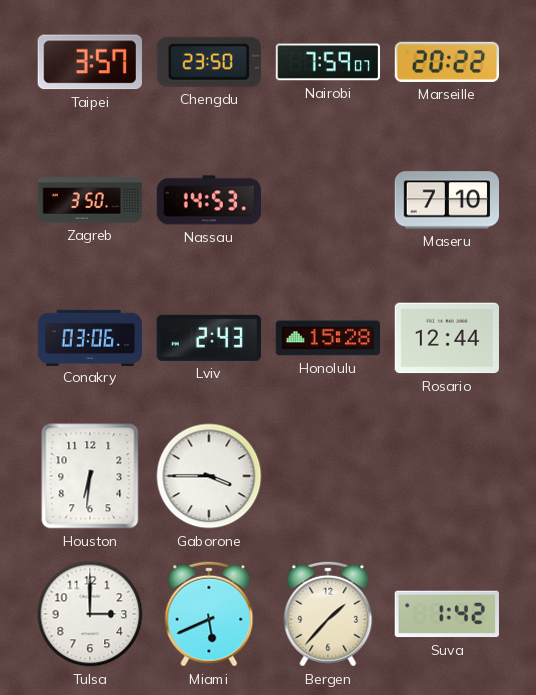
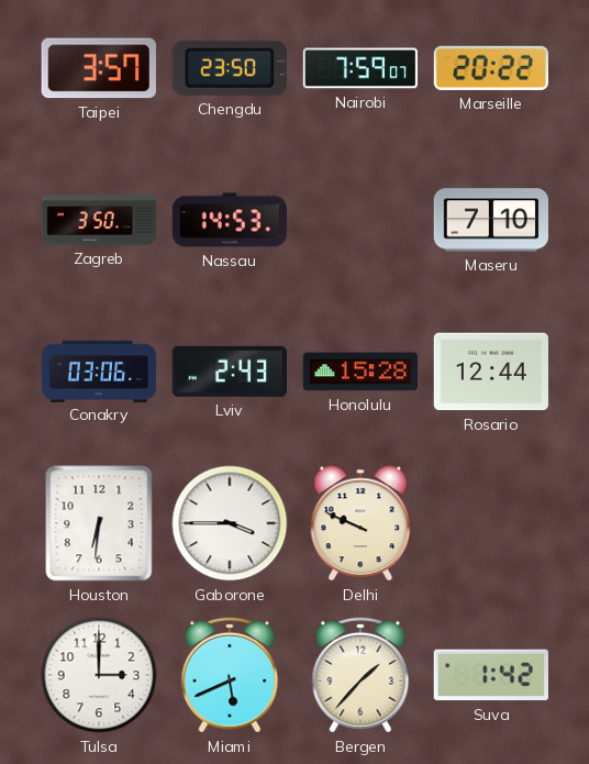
Delhi: none -> 9:49
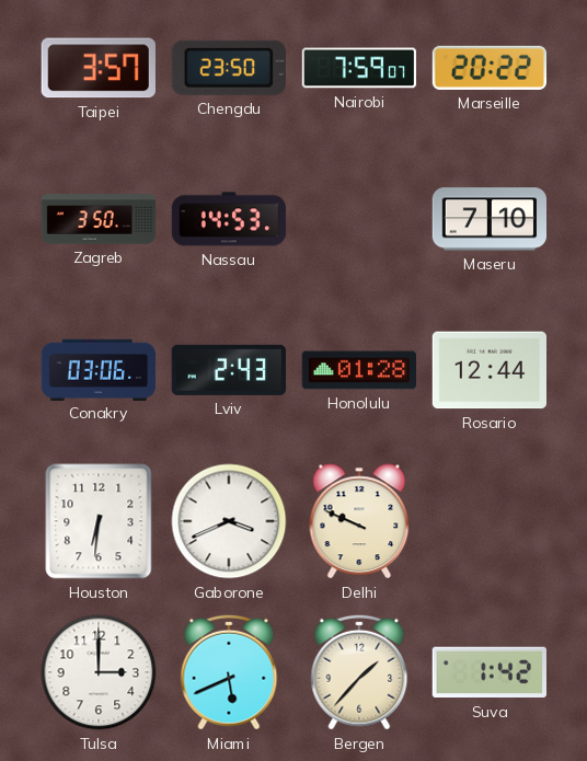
Honolulu: 15:28 -> 01:28
Gaborone: 3:45 -> 3:41
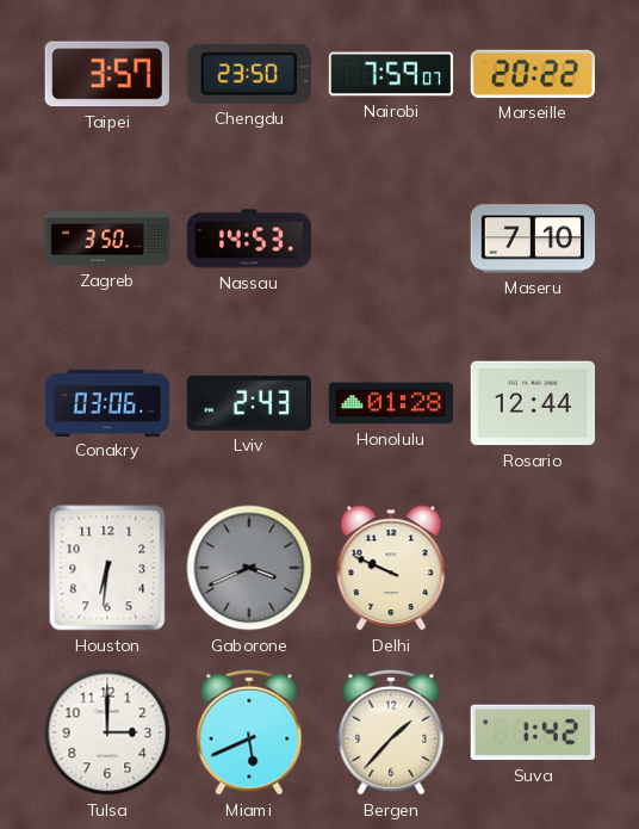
Gaborone dial: white -> grey
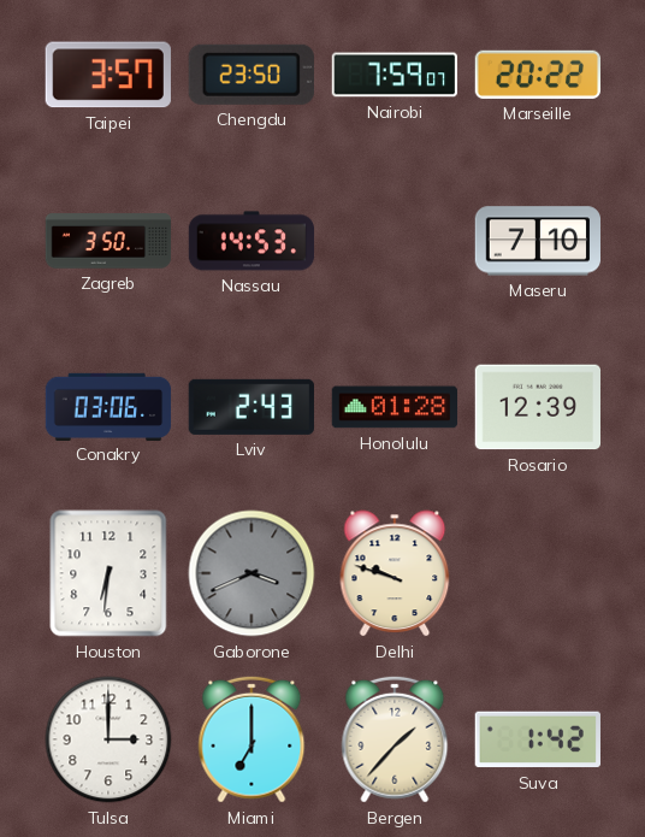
Rosario: 12:44 -> 12:39
Delhi: 9:49 -> 9:48
Miami: 5:41 -> 7:00
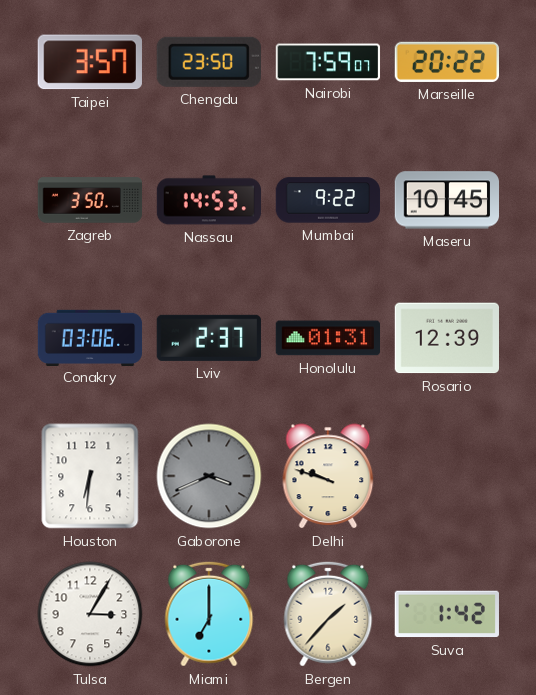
Mumbai: none -> 9:22
Maseru: 7:10 -> 10:45
Lviv: 2:43 -> 2:37
Honolulu: 01:28 -> 01:31
Tulsa: 3:00 -> 3:05
